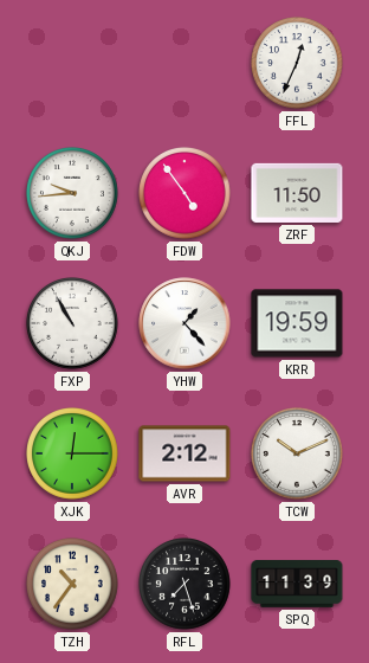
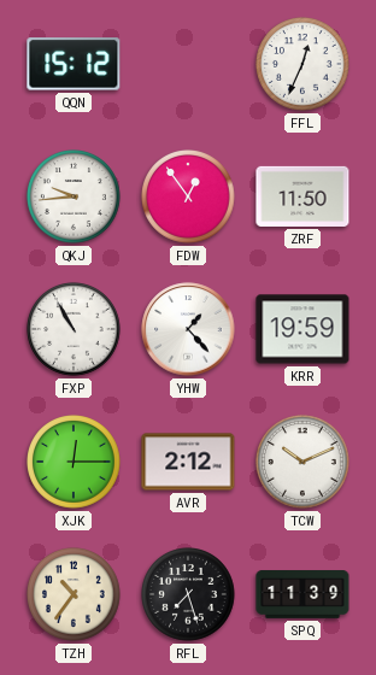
QQN: none -> 15:12
FDW: 4:54 -> 12:54
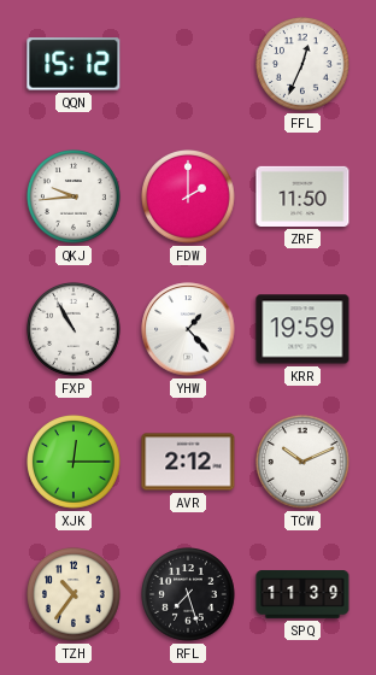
FDW: 12:54 -> 2:00
